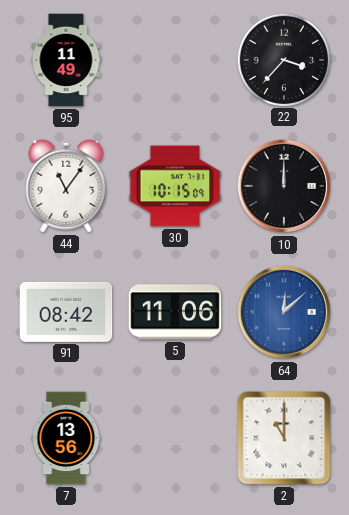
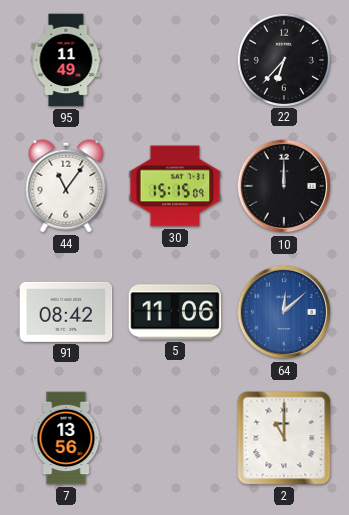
22: 3:37 -> 6:37
30: 10:15 -> 15:15
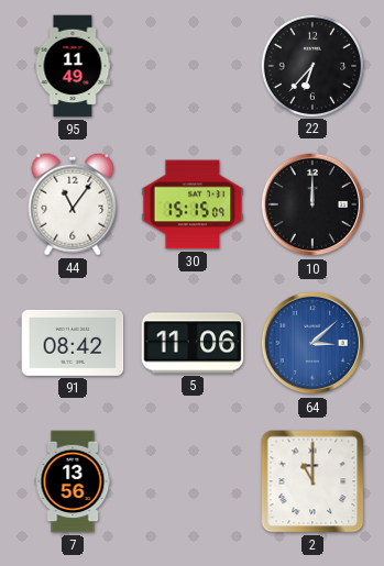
64: 12:08 -> 3:08
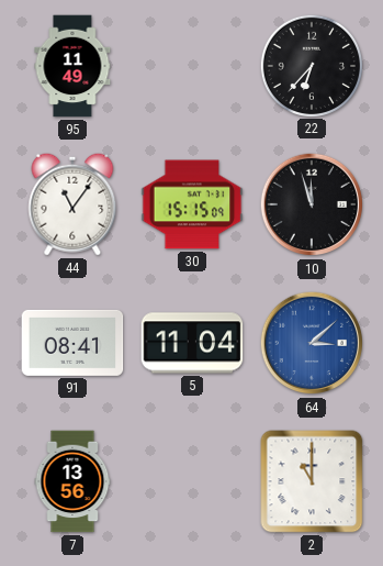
10: 12:00 -> 11:57
91: 08:42 -> 08:41
5: 11:06 -> 11:04
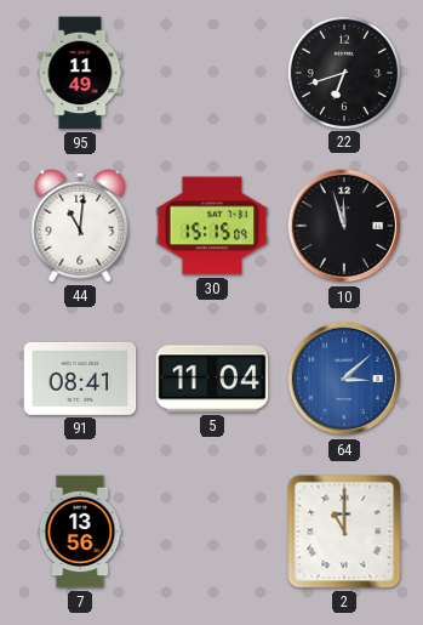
22: 6:37 -> 6:42
44: 11:06 -> 11:01
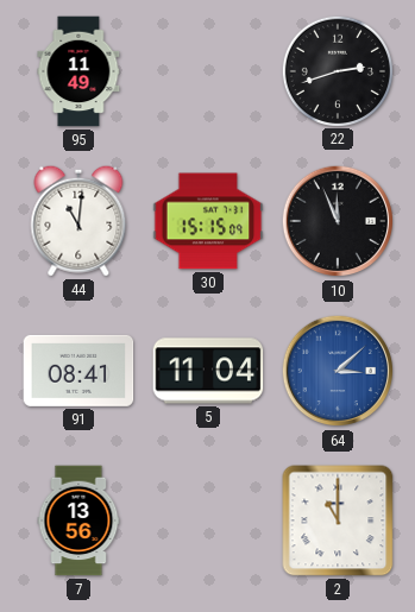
22: 6:42 -> 2:42
10: 11:57 -> 11:56
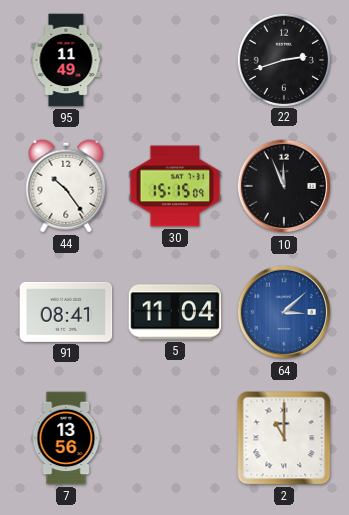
44: 11:01 -> 10:24
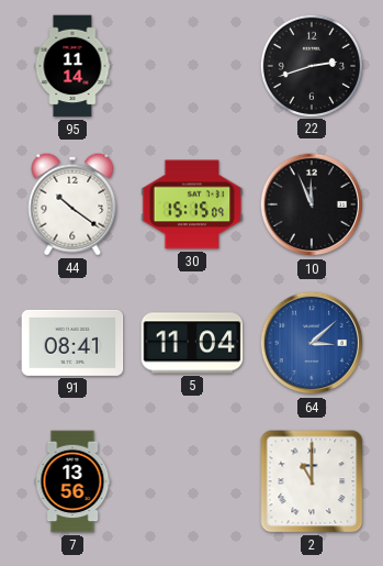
95: 11:49 -> 11:14
44: 10:24 -> 10:21
